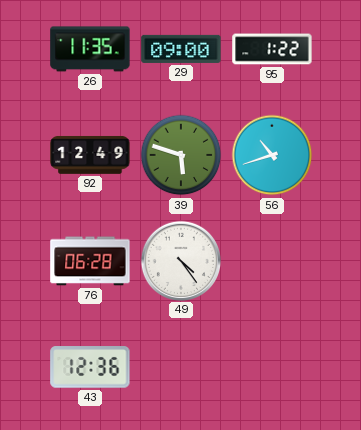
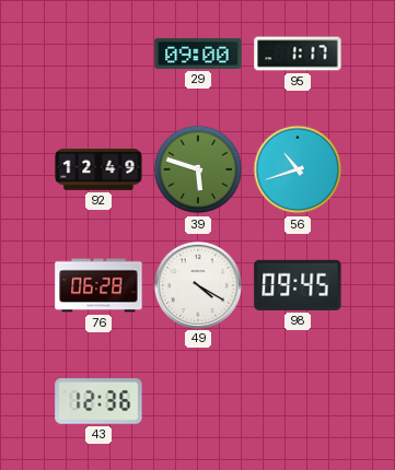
26: 11:35 -> none
95: 1:22 -> 1:17
49: 4:24 -> 4:20
98: none -> 09:45
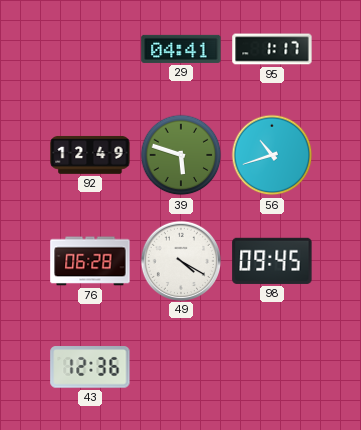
29: 09:00 -> 04:41
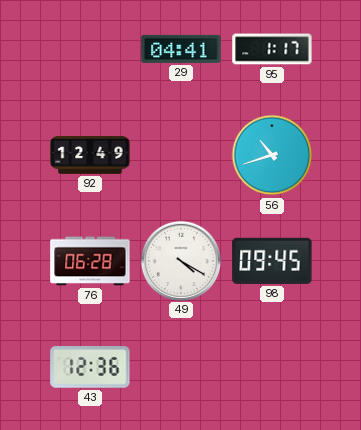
39: 5:48 -> none
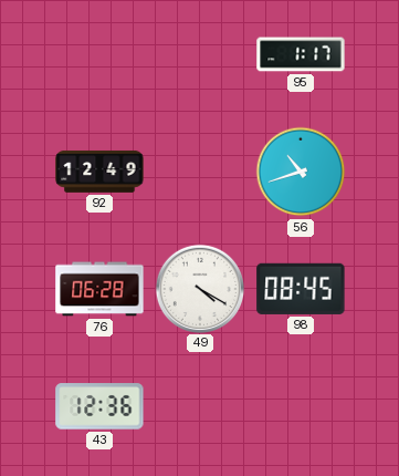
29: 04:41 -> none
98: 09:45 -> 08:45
